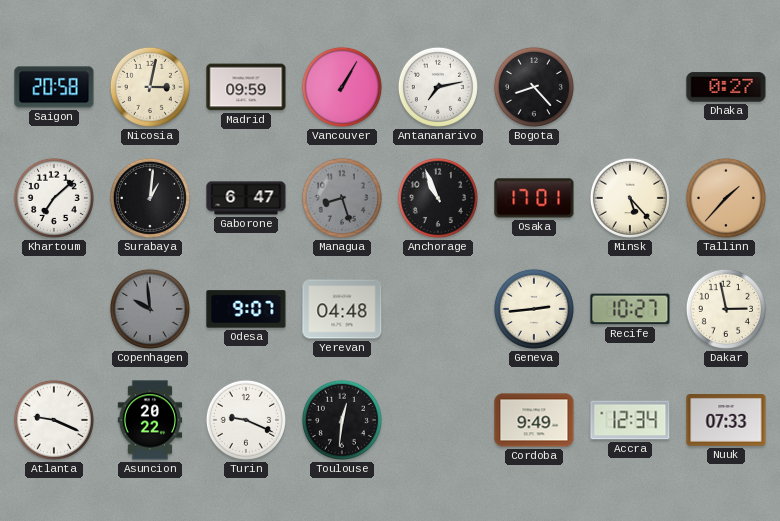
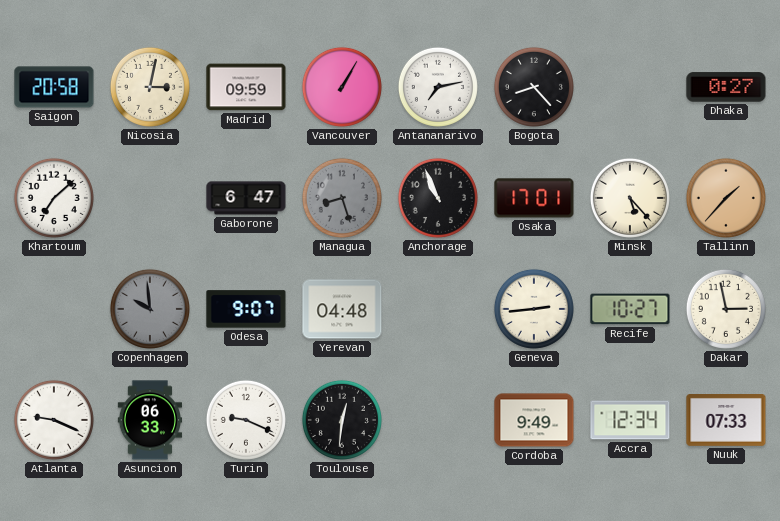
Surabaya: 1:01 -> none
Asuncion: 20:22 -> 06:33
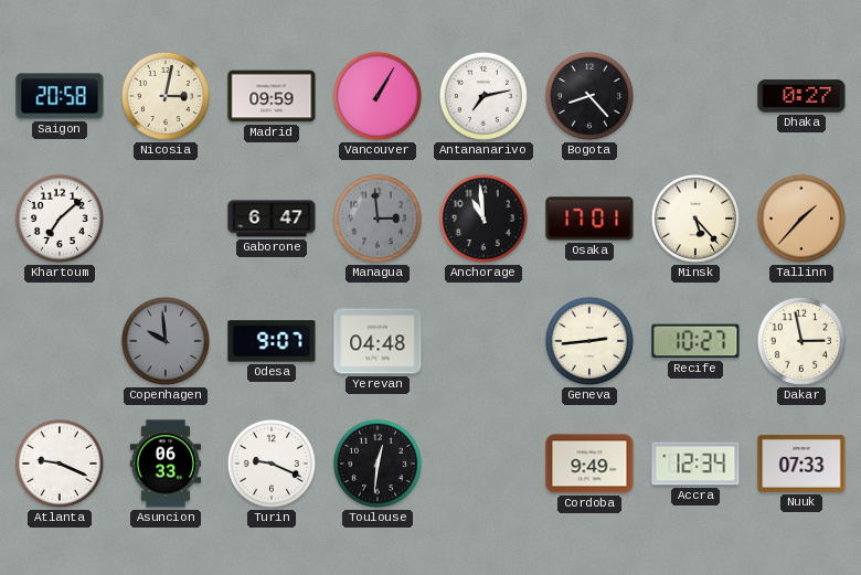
Managua: 8:27 -> 2:59
Anchorage: 10:56 -> 10:59
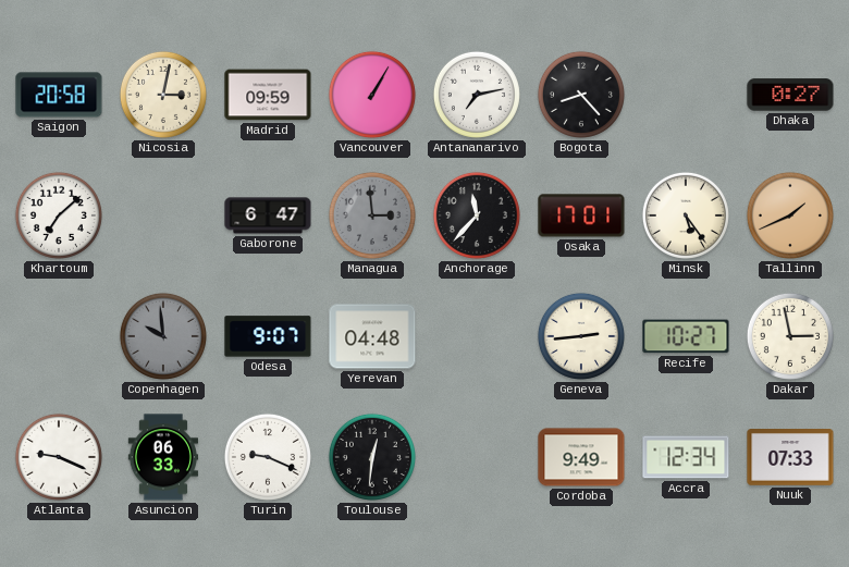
Anchorage: 10:59 -> 11:37
Minsk: 5:23 -> 5:24
Tallinn: 1:37 -> 1:41
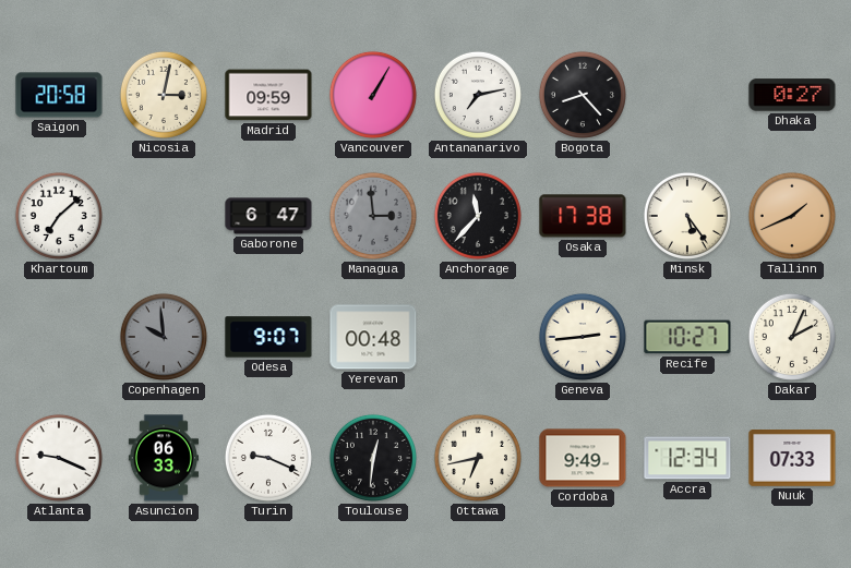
Osaka: 17:01 -> 17:38
Yerevan: 04:48 -> 00:48
Dakar: 2:58 -> 2:04
Ottawa: none -> 6:43
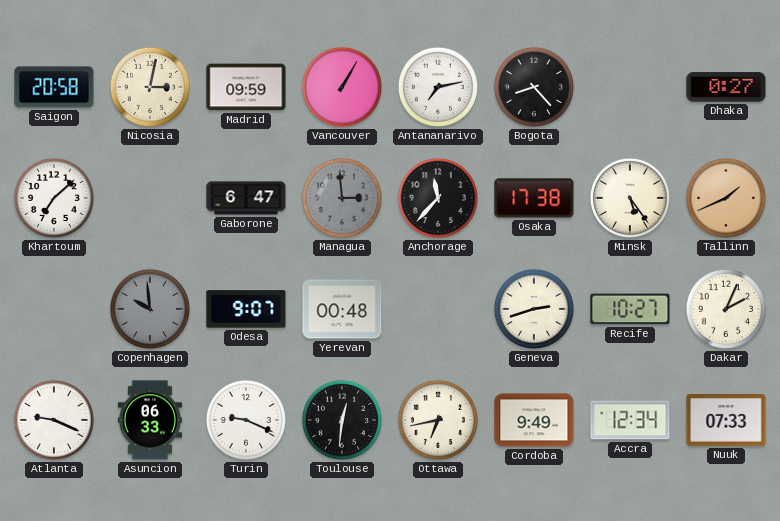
Geneva: 2:44 -> 2:42
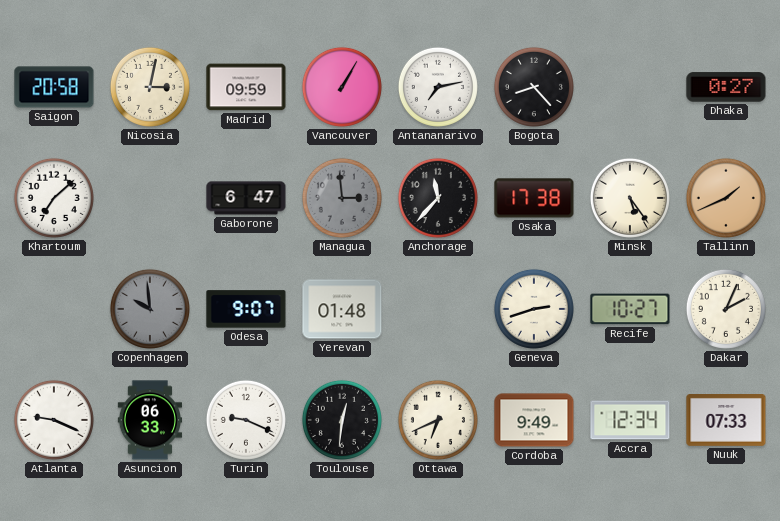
Yerevan: 00:48 -> 01:48
Ottawa: 6:43 -> 6:41
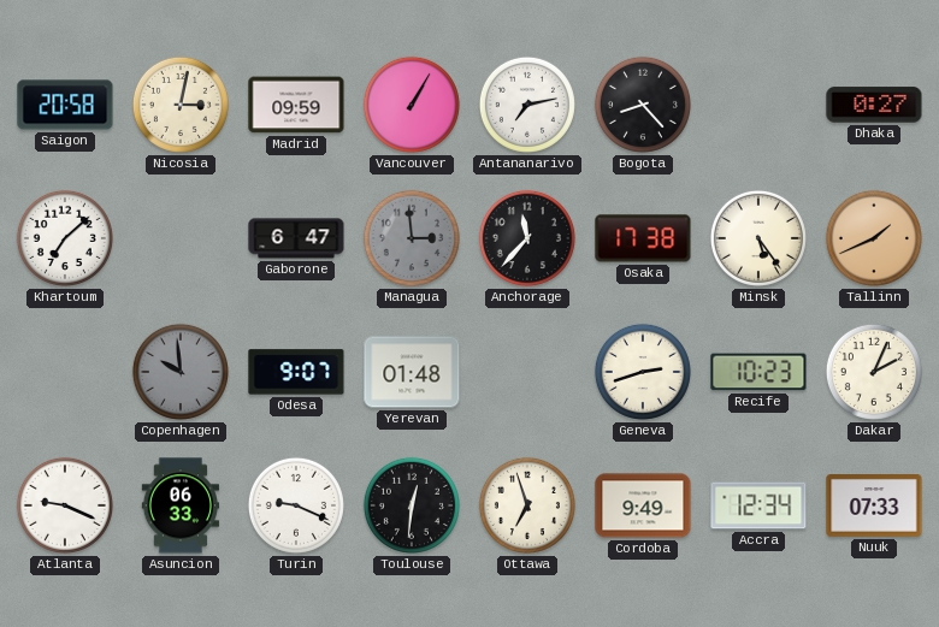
Recife: 10:27 -> 10:23
Ottawa: 6:41 -> 6:57
